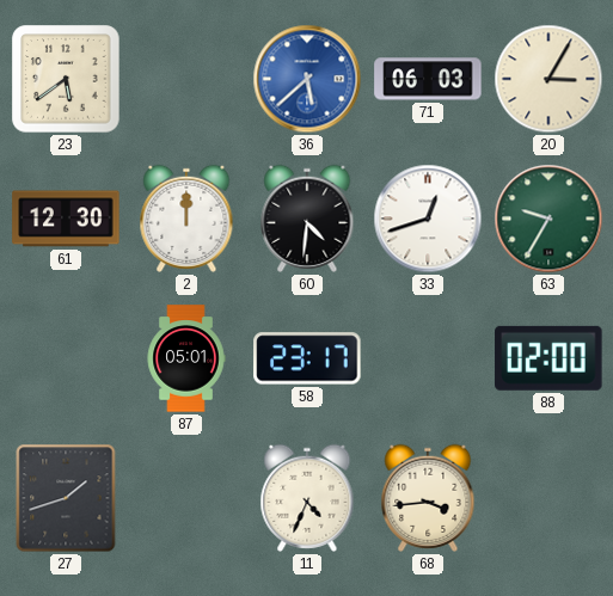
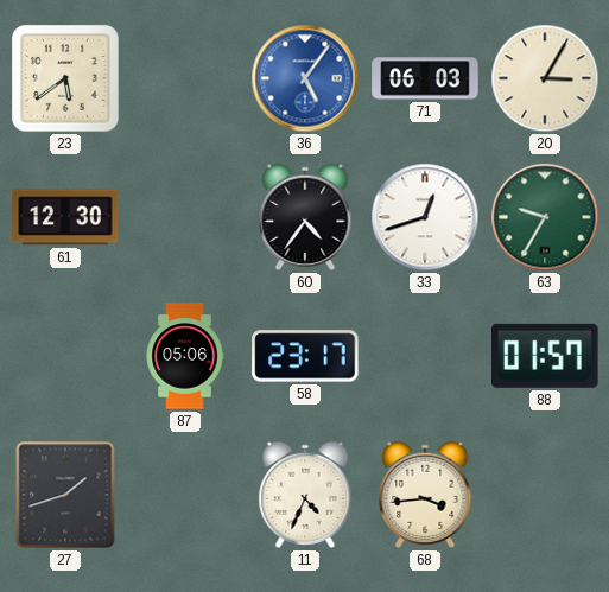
36: 5:38 -> 5:06
2: 12:00 -> none
60: 4:31 -> 4:36
87: 05:01 -> 05:06
88: 02:00 -> 01:57
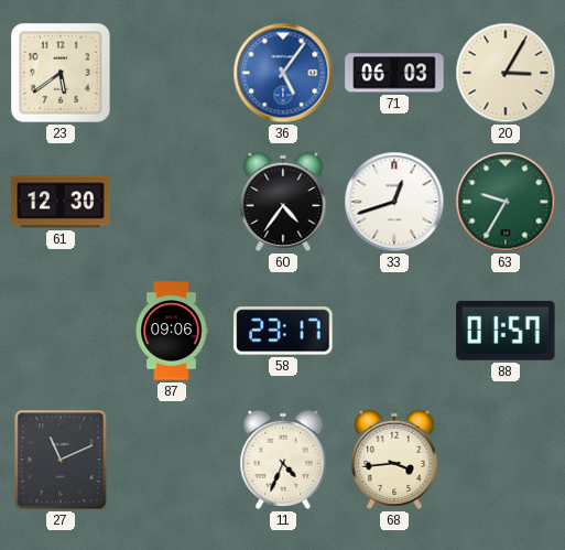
87: 05:06 -> 09:06
27: 1:42 -> 11:11
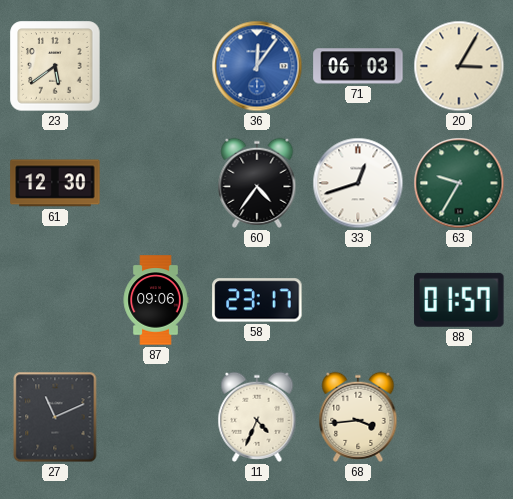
36: 5:06 -> 12:06
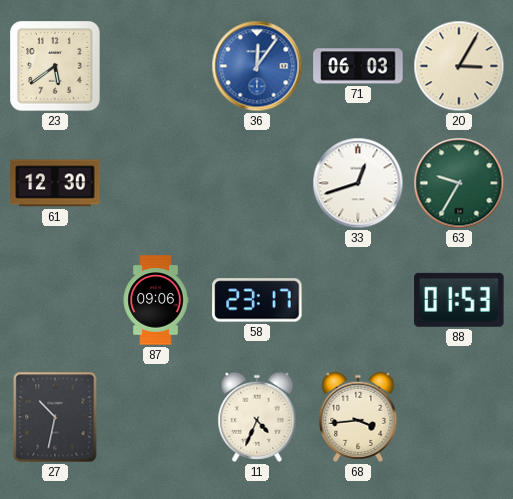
60: 4:36 -> none
88: 01:57 -> 01:53
27: 11:11 -> 10:32
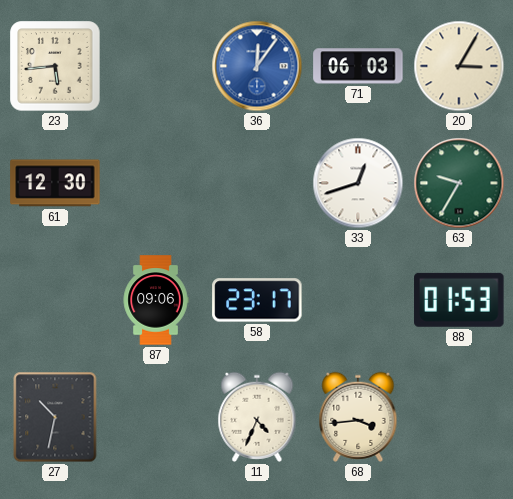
23: 5:39 -> 5:44
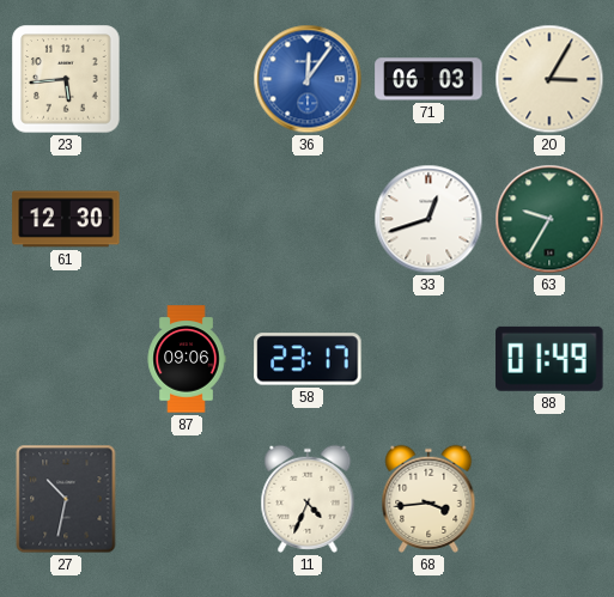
88: 01:53 -> 01:49
